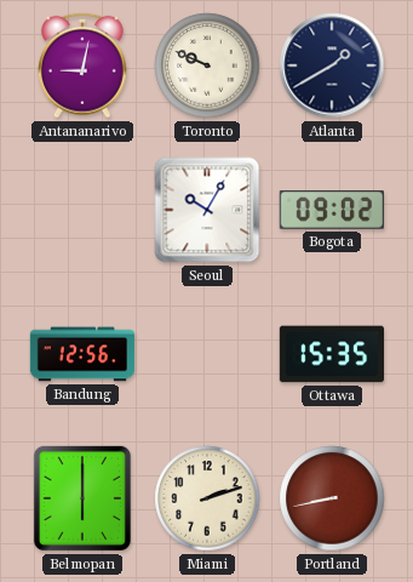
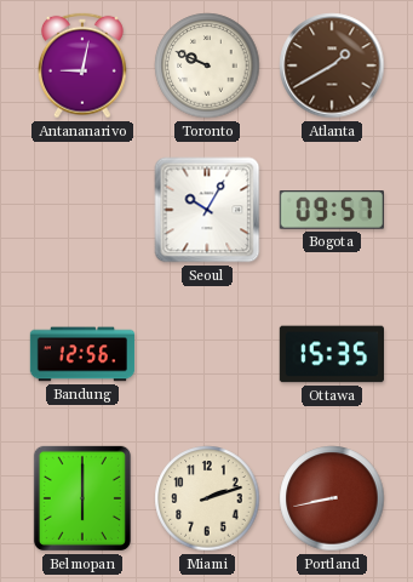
Atlanta dial: navy -> brown
Bogota: 09:02 -> 09:57
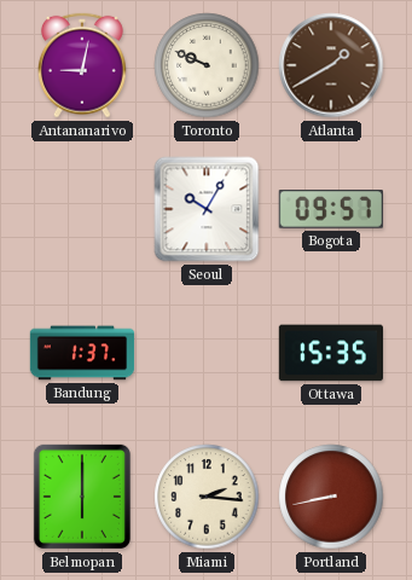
Bandung: 12:56 -> 1:37
Miami: 2:12 -> 2:16
